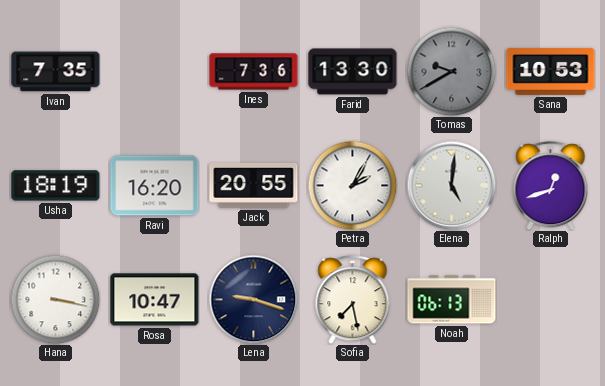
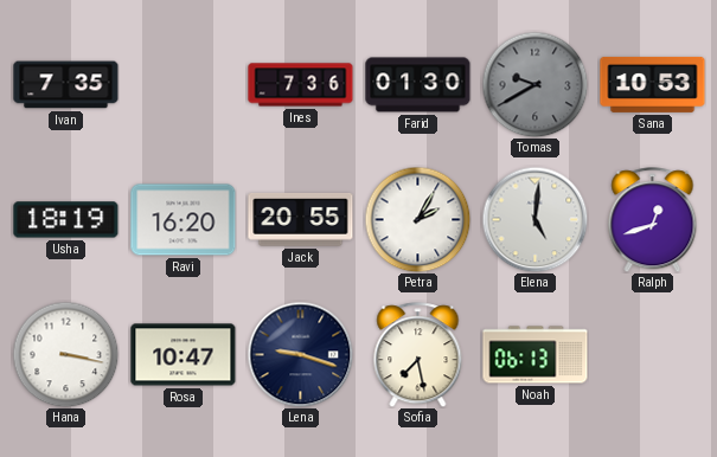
Farid: 13:30 -> 01:30
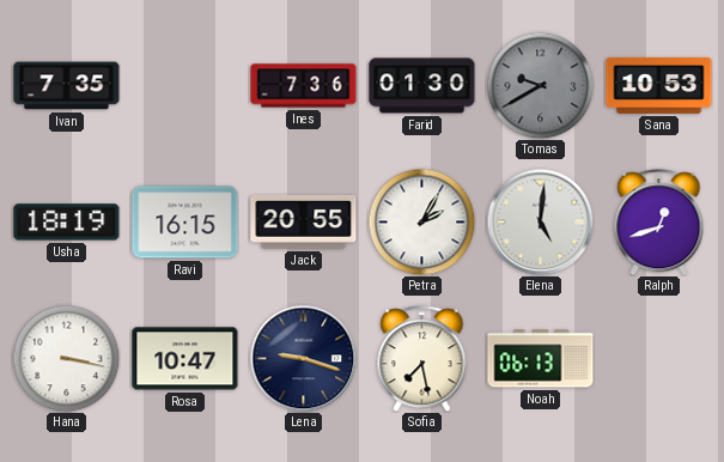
Ravi: 16:20 -> 16:15
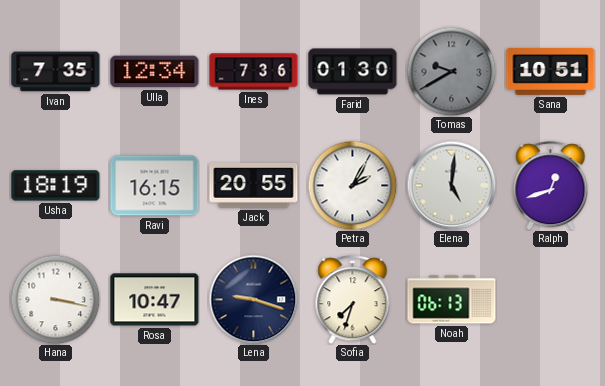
Ulla: none -> 12:34
Sana: 10:53 -> 10:51
Sofia: 7:28 -> 7:33
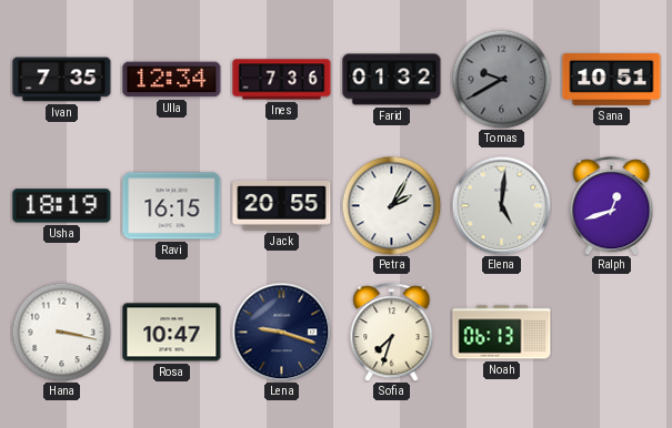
Farid: 01:30 -> 01:32
